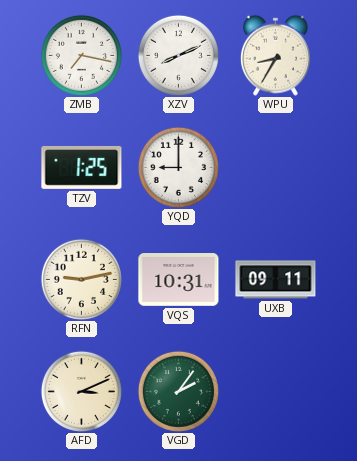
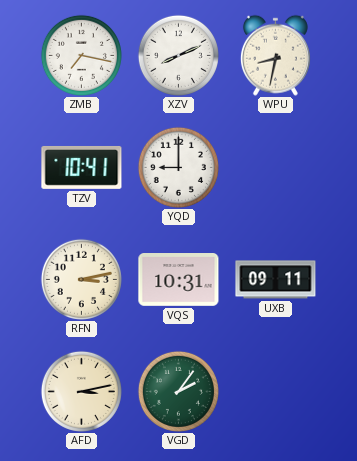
WPU: 8:35 -> 8:32
TZV: 1:25 -> 10:41
RFN: 9:13 -> 3:13
AFD: 3:11 -> 3:13
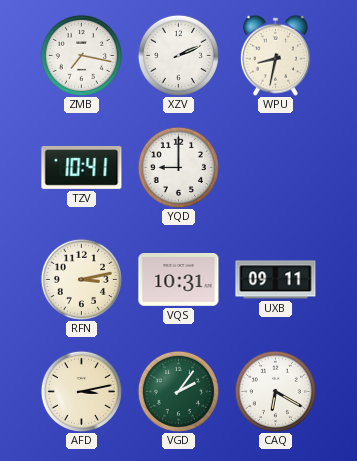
XZV: 8:11 -> 2:11
CAQ: none -> 6:20
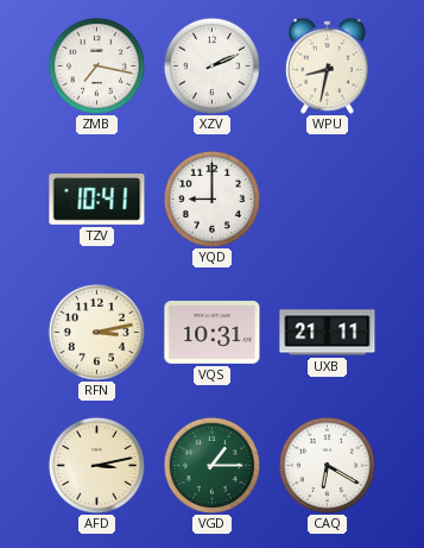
UXB: 09:11 -> 21:11
VGD: 2:06 -> 1:15
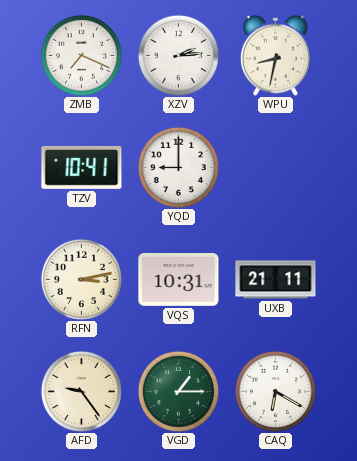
ZMB: 7:17 -> 7:19
XZV: 2:11 -> 2:14
AFD: 3:13 -> 9:24
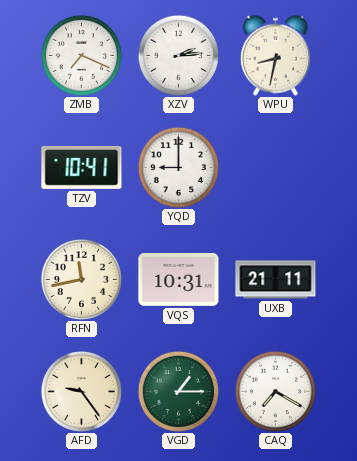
RFN: 3:13 -> 11:43
CAQ: 6:20 -> 7:20
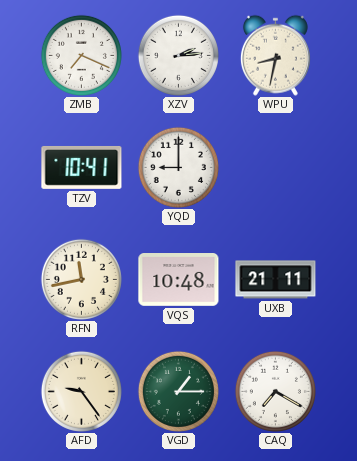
VQS: 10:31 -> 10:48
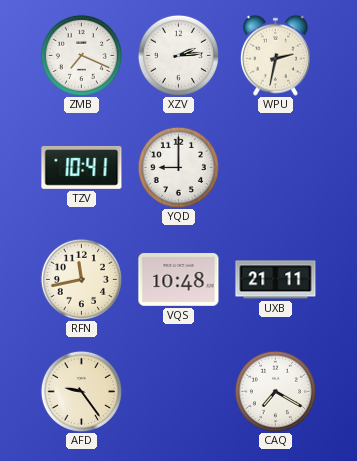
WPU: 8:32 -> 2:32
VGD: 1:15 -> none
